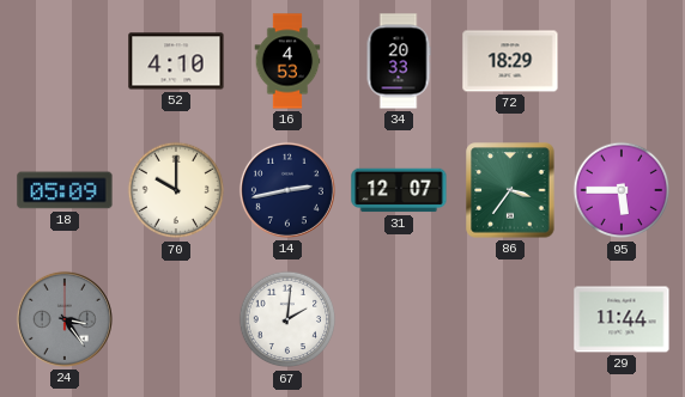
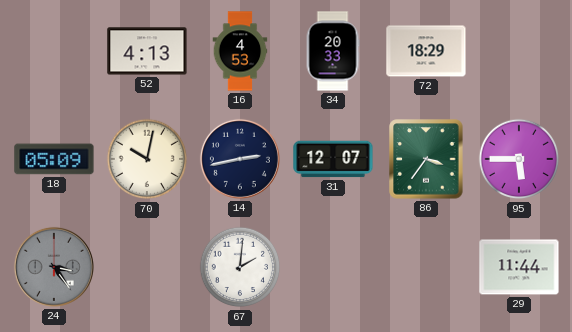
52: 4:10 -> 4:13
70: 10:00 -> 10:02
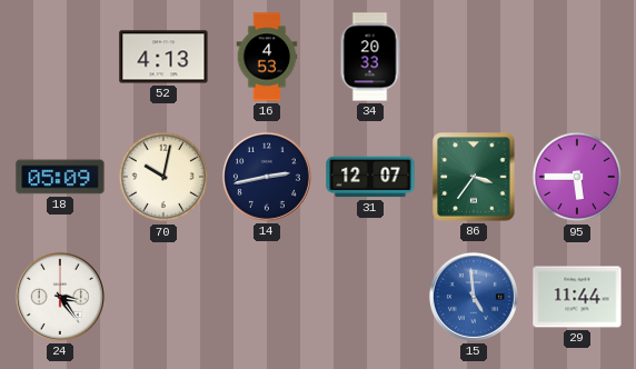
72: 18:29 -> none
24 dial: grey -> white
67: 2:01 -> none
15: none -> 4:59
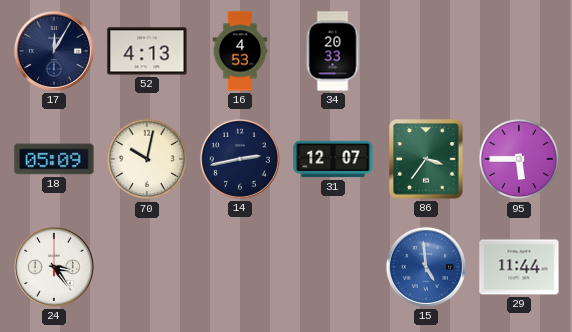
17: none -> 12:05
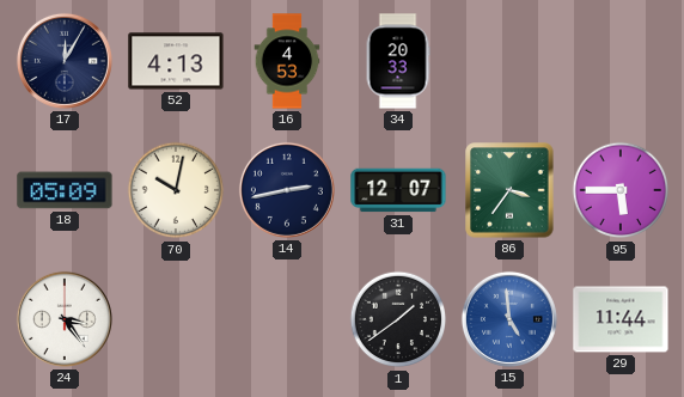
1: none -> 1:39
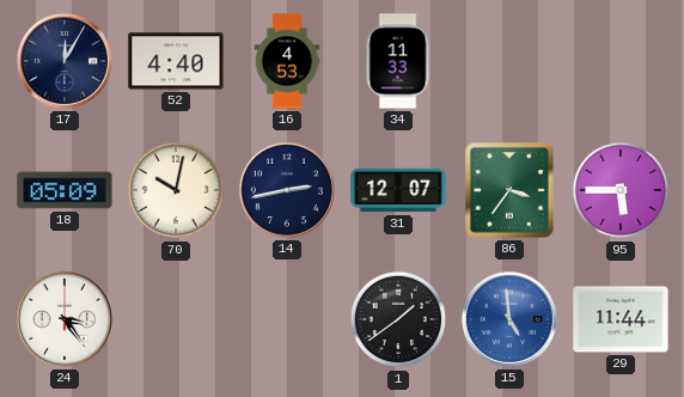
52: 4:13 -> 4:40
34: 20:33 -> 11:33
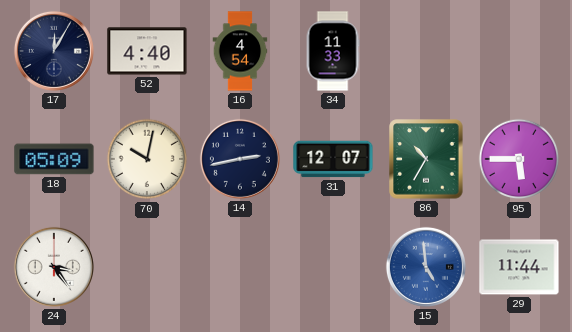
16: 4:53 -> 4:54
86: 3:36 -> 10:35
1: 1:39 -> none
